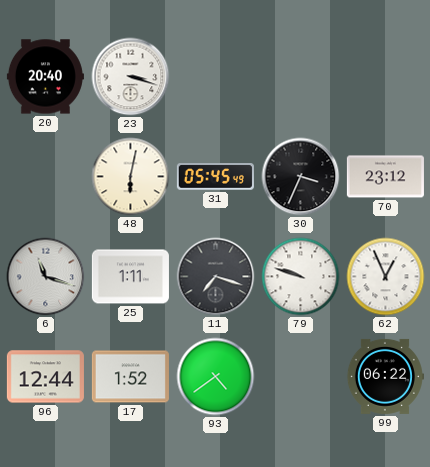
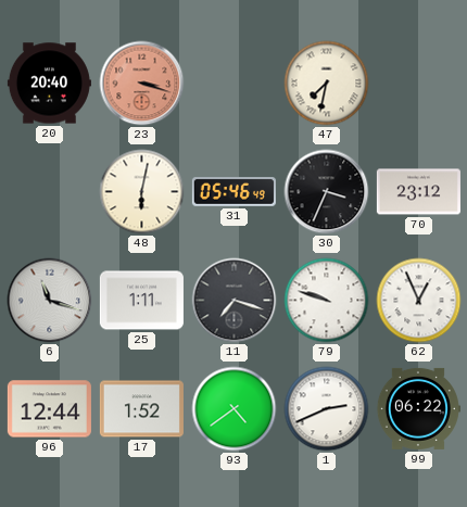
23 dial: white -> salmon
47: none -> 7:32
31: 05:45 -> 05:46
1: none -> 2:41
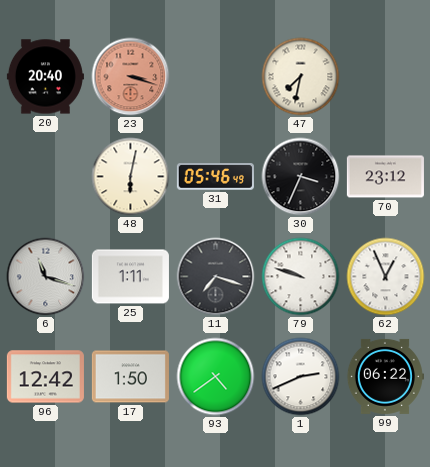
96: 12:44 -> 12:42
17: 1:52 -> 1:50
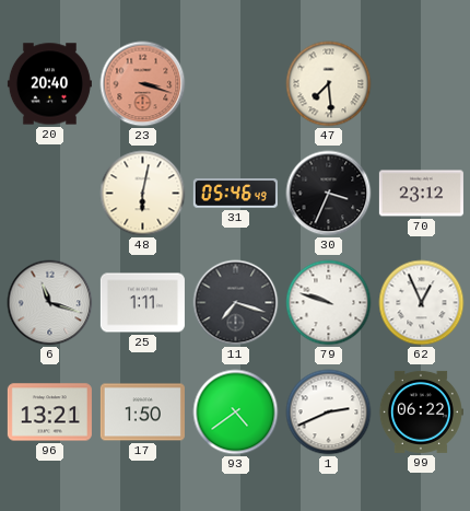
47: 7:32 -> 7:29
96: 12:42 -> 13:21
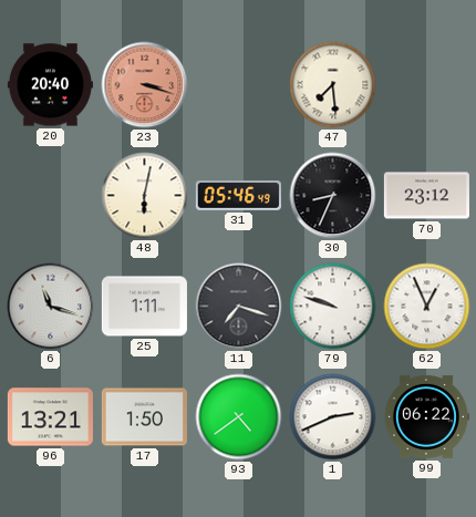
30: 3:34 -> 8:34
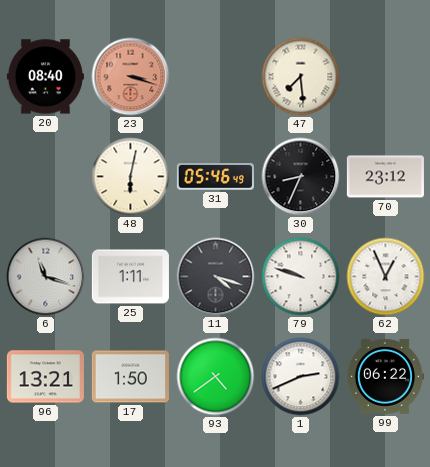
20: 20:40 -> 08:40
11: 7:18 -> 4:18
